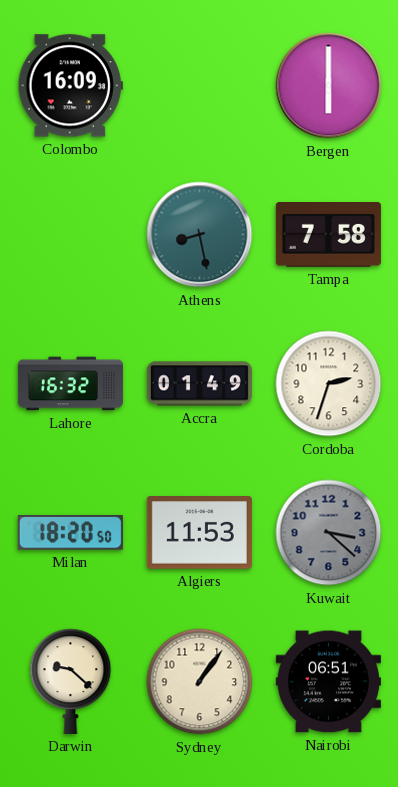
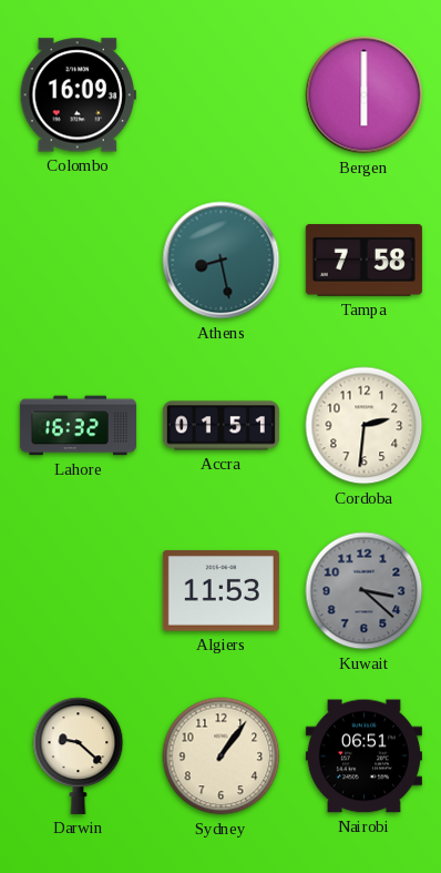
Accra: 01:49 -> 01:51
Cordoba: 2:33 -> 2:31
Milan: 18:20 -> none
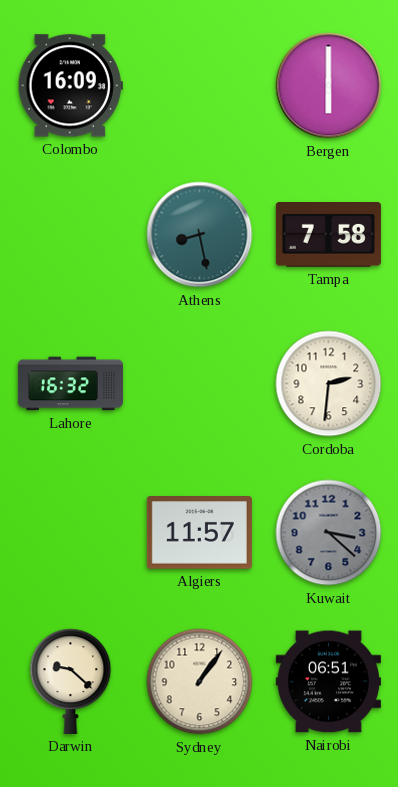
Accra: 01:51 -> none
Algiers: 11:53 -> 11:57
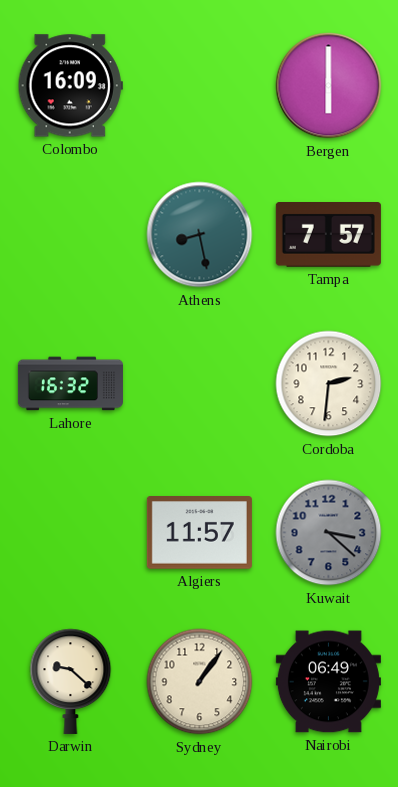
Tampa: 7:58 -> 7:57
Nairobi: 06:51 -> 06:49
